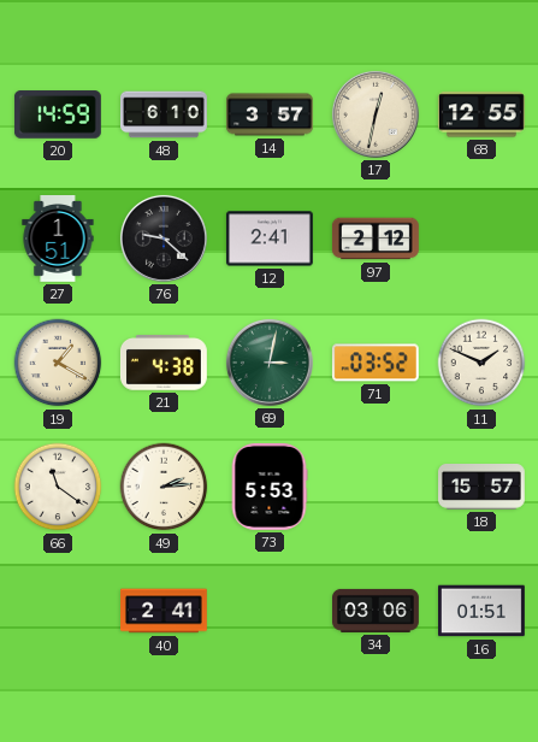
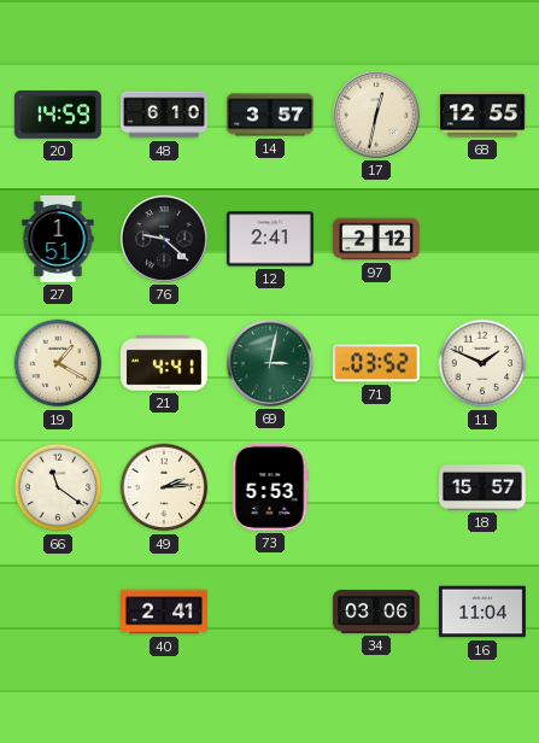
21: 4:38 -> 4:41
16: 01:51 -> 11:04
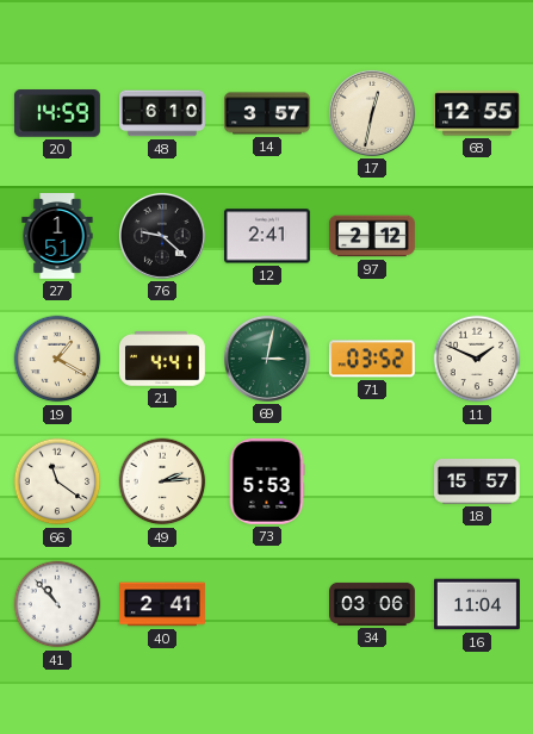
41: none -> 10:53
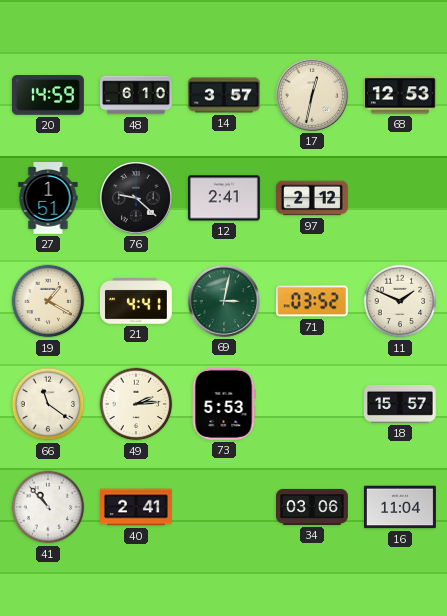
68: 12:55 -> 12:53
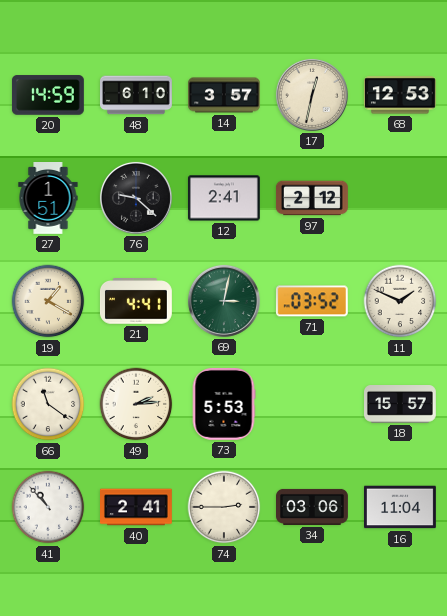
74: none -> 2:45
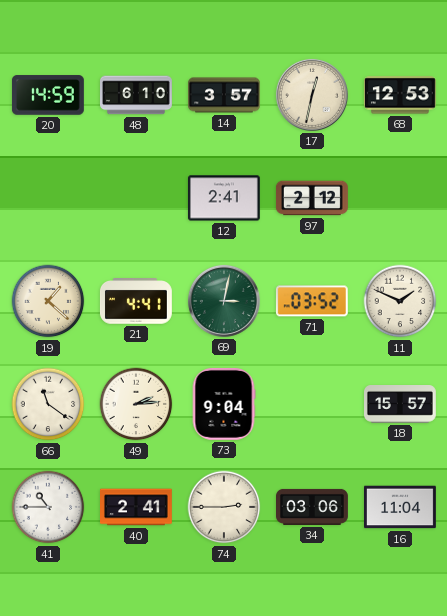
27: 1:51 -> none
76: 9:22 -> none
19: 1:20 -> 1:22
73: 5:53 -> 9:04
41: 10:53 -> 10:45
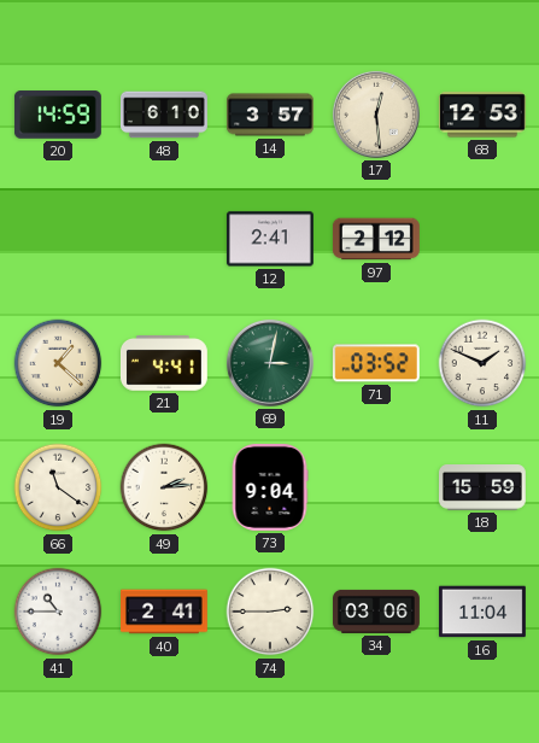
17: 12:32 -> 12:29
18: 15:57 -> 15:59
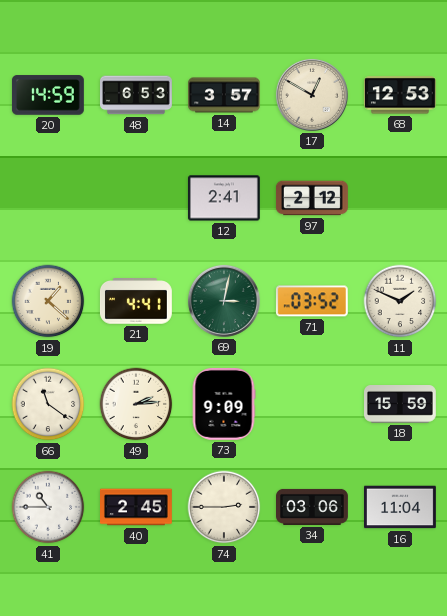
48: 6:10 -> 6:53
17: 12:29 -> 12:50
73: 9:04 -> 9:09
40: 2:41 -> 2:45
